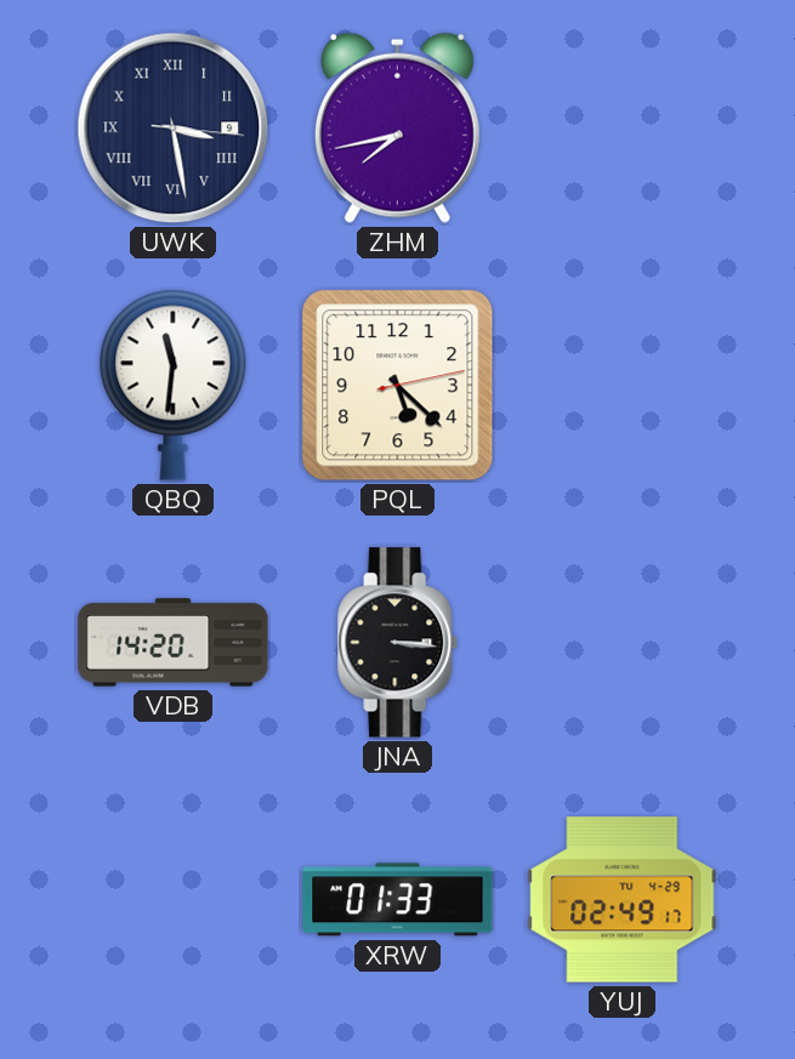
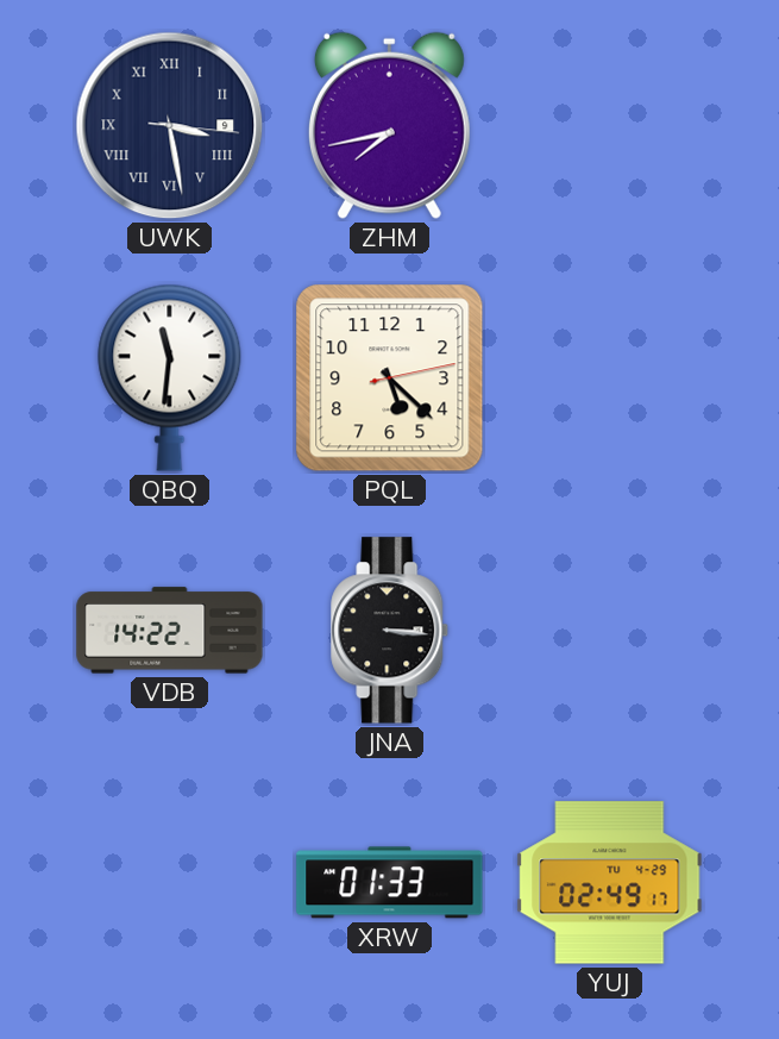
VDB: 14:20 -> 14:22
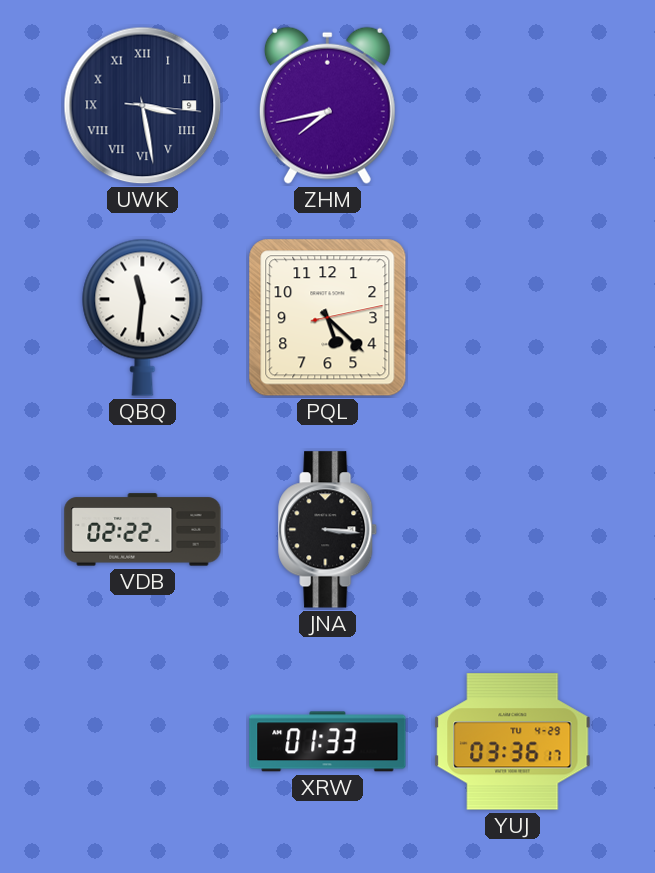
VDB: 14:22 -> 02:22
YUJ: 02:49 -> 03:36
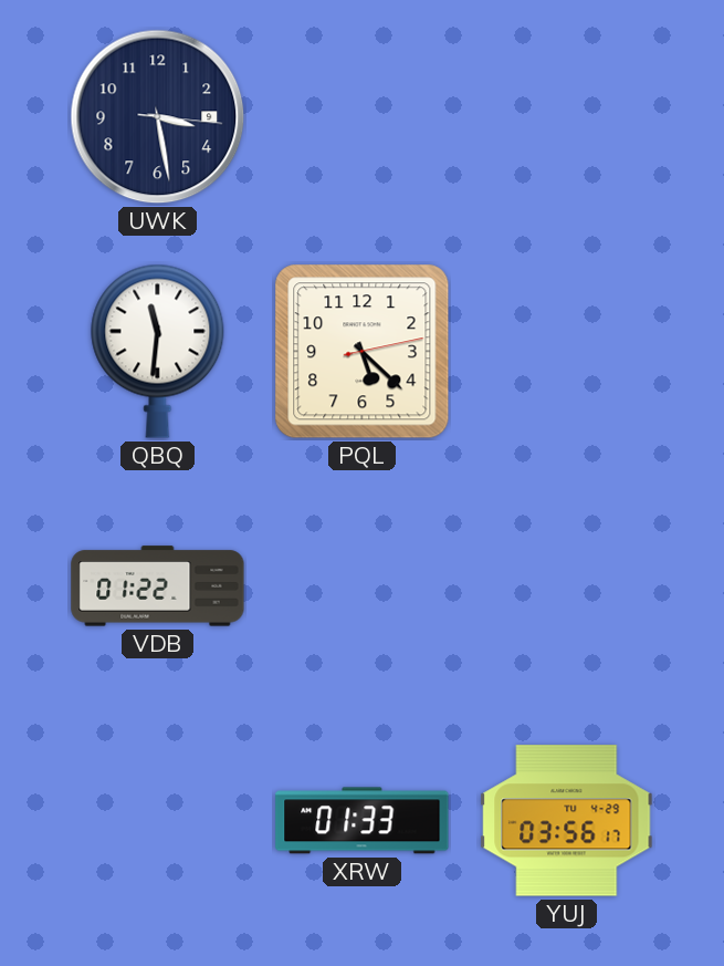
UWK numerals: Roman -> Arabic
ZHM: 7:43 -> none
VDB: 02:22 -> 01:22
JNA: 3:16 -> none
YUJ: 03:36 -> 03:56
